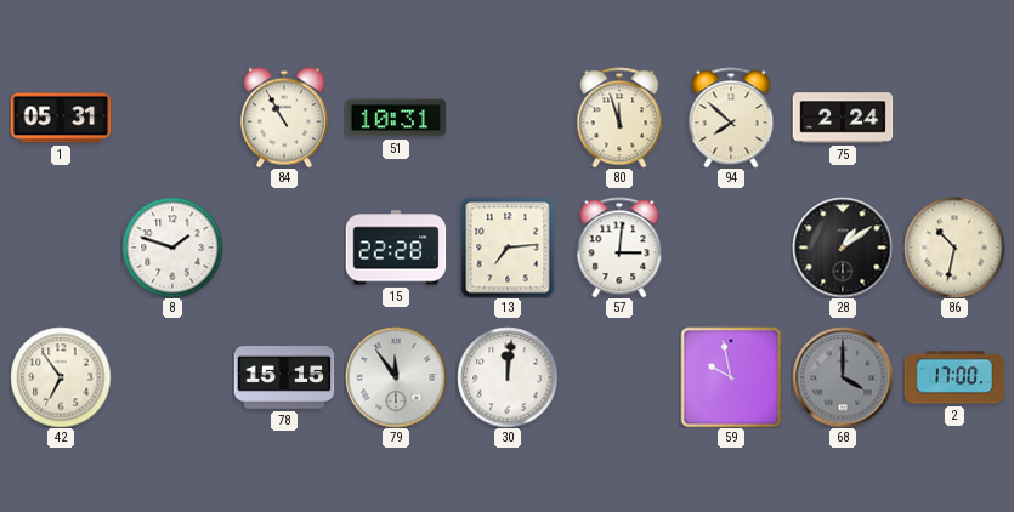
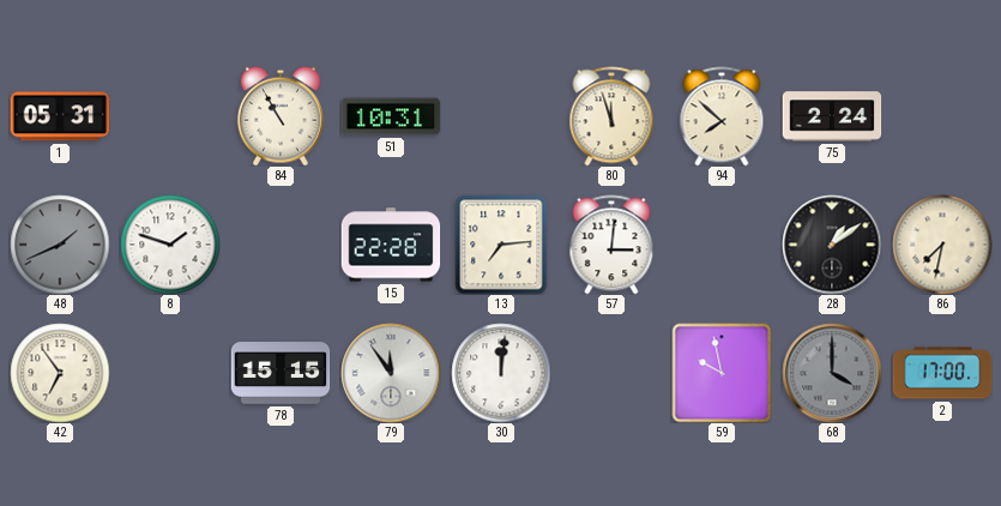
48: none -> 1:41
86: 10:32 -> 7:32
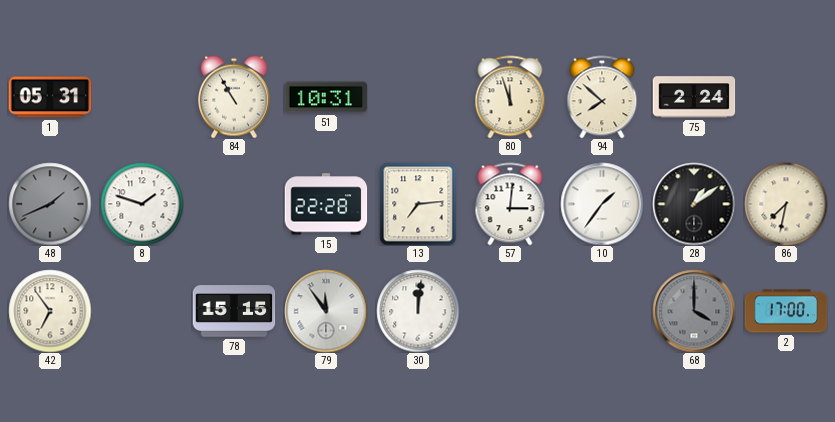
10: none -> 1:36
59: 9:58 -> none
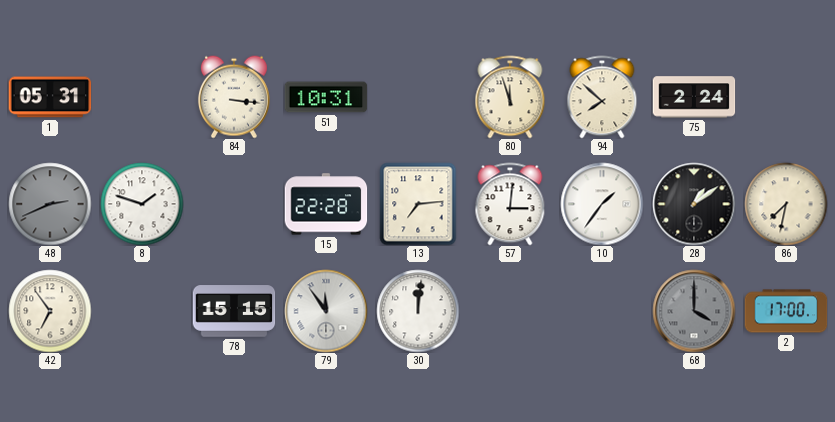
84: 10:55 -> 3:16
48: 1:41 -> 2:41
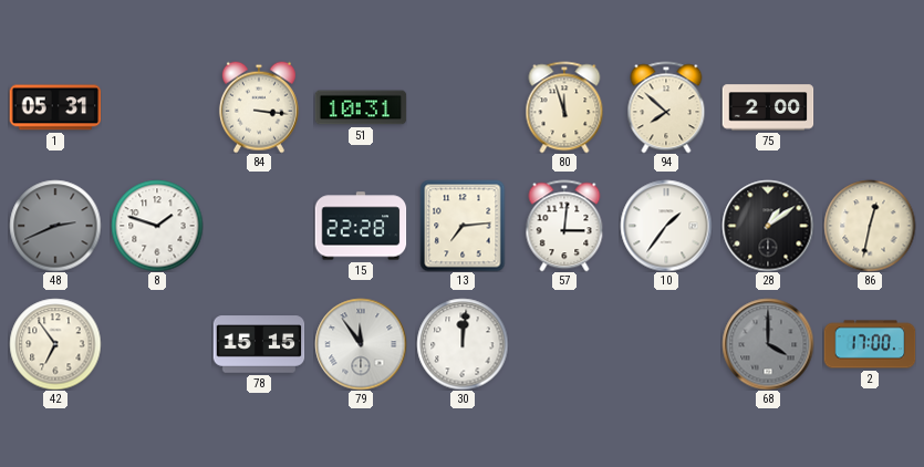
75: 2:24 -> 2:00
86: 7:32 -> 12:32
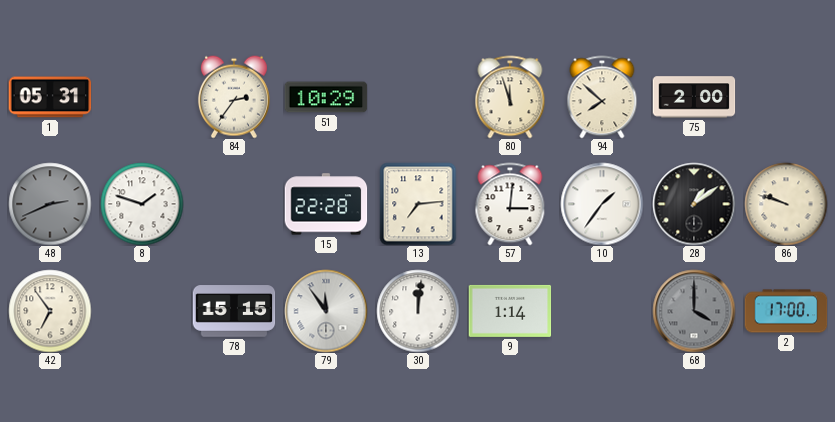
84: 3:16 -> 2:36
51: 10:31 -> 10:29
86: 12:32 -> 9:48
9: none -> 1:14
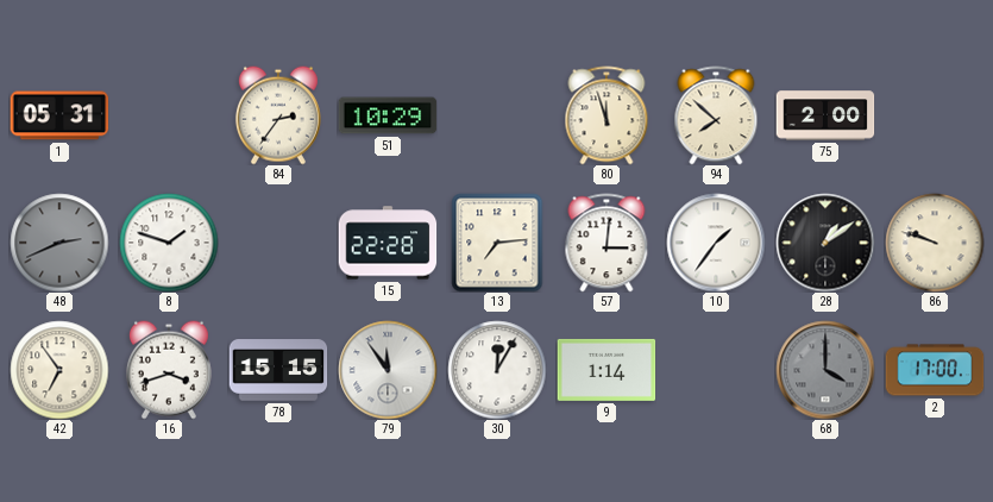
16: none -> 3:42
30: 12:01 -> 12:05
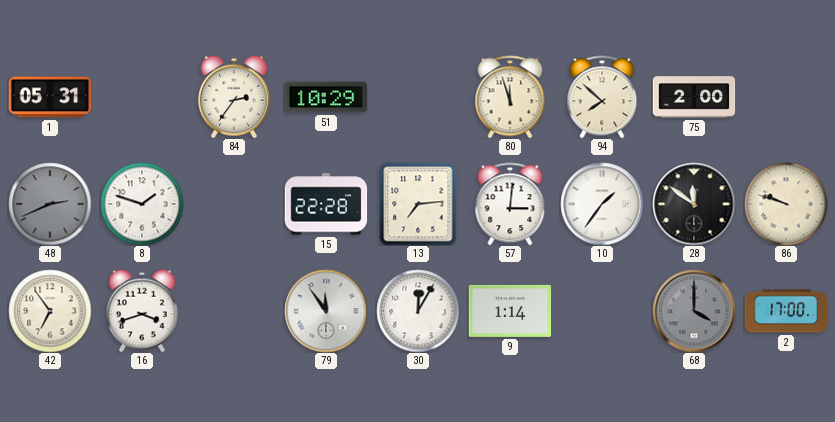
28: 1:09 -> 11:51
78: 15:15 -> none
